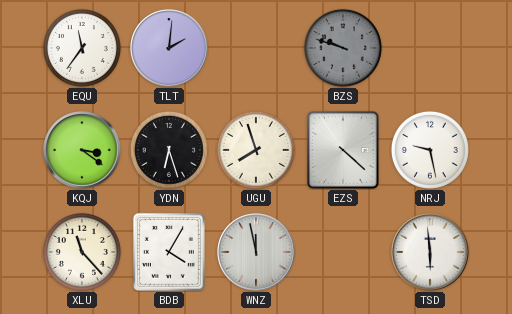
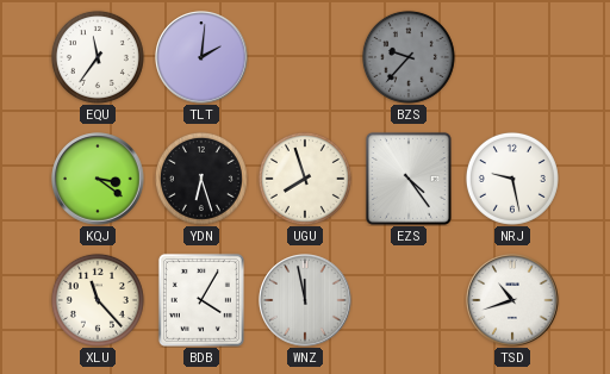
BZS: 9:48 -> 9:37
EZS: 4:22 -> 4:24
TSD: 5:59 -> 10:42
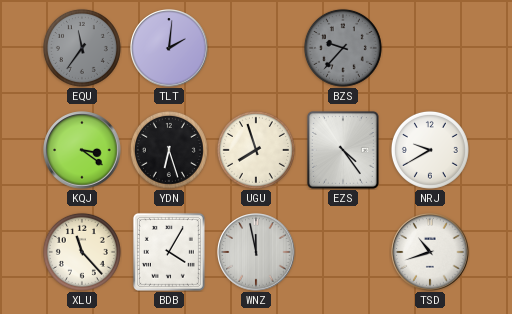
EQU dial: white -> grey
NRJ: 9:28 -> 9:40
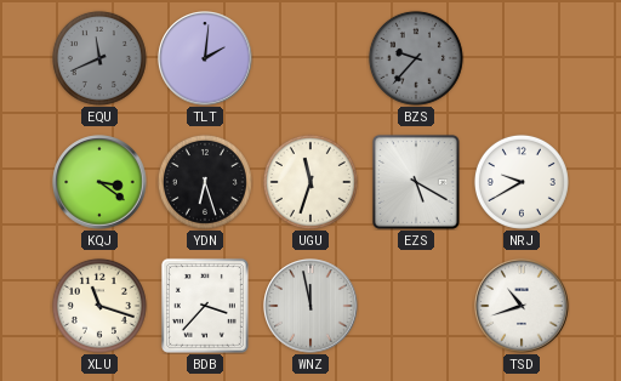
EQU: 11:36 -> 11:41
UGU: 7:57 -> 11:33
EZS: 4:24 -> 5:20
XLU: 11:23 -> 11:18
BDB: 4:05 -> 3:37
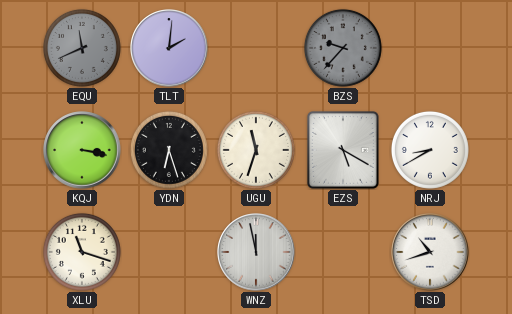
KQJ: 3:21 -> 3:17
NRJ: 9:40 -> 8:40
BDB: 3:37 -> none
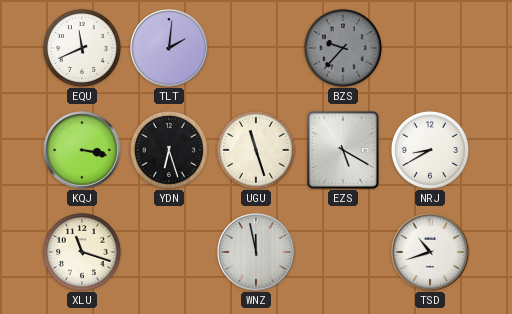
EQU dial: grey -> white
UGU: 11:33 -> 11:27
